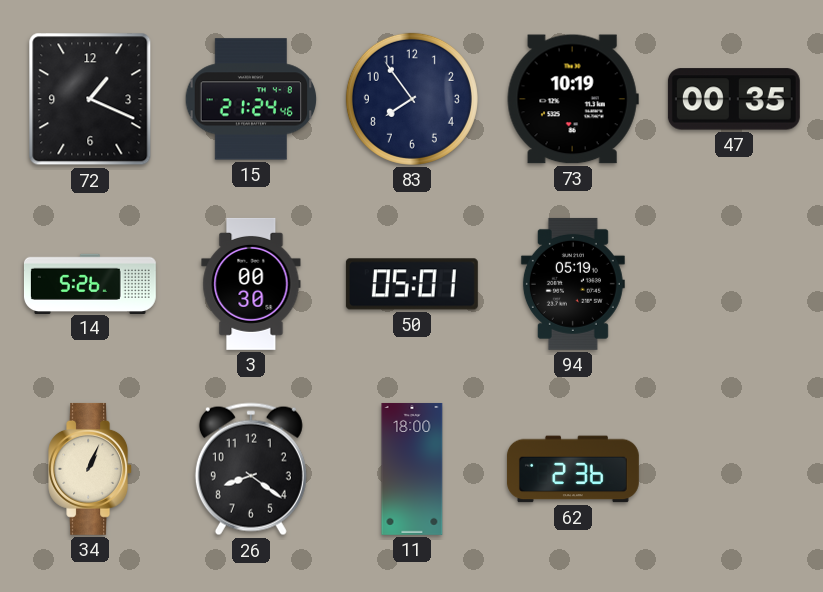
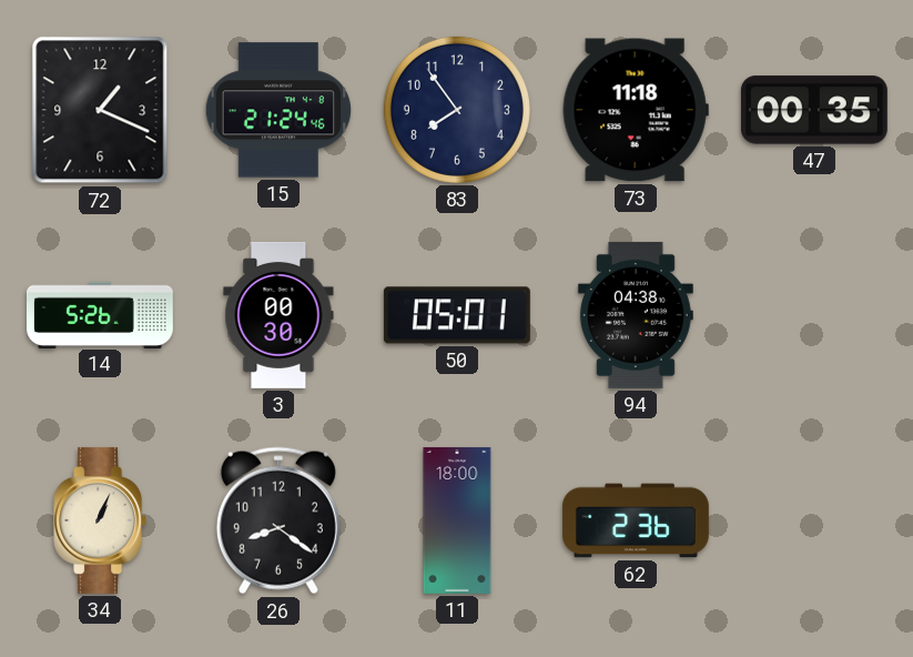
73: 10:19 -> 11:18
94: 05:19 -> 04:38
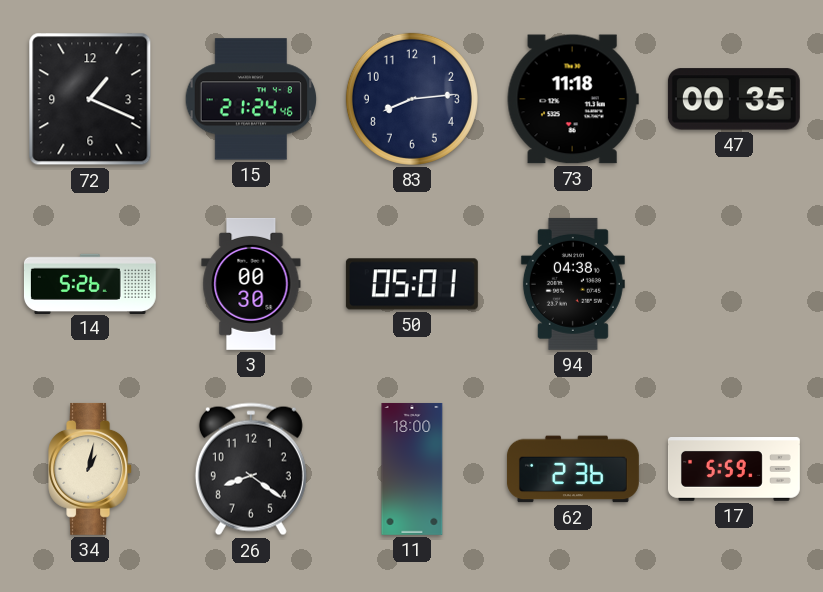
83: 7:54 -> 8:14
34: 1:04 -> 1:02
17: none -> 5:59
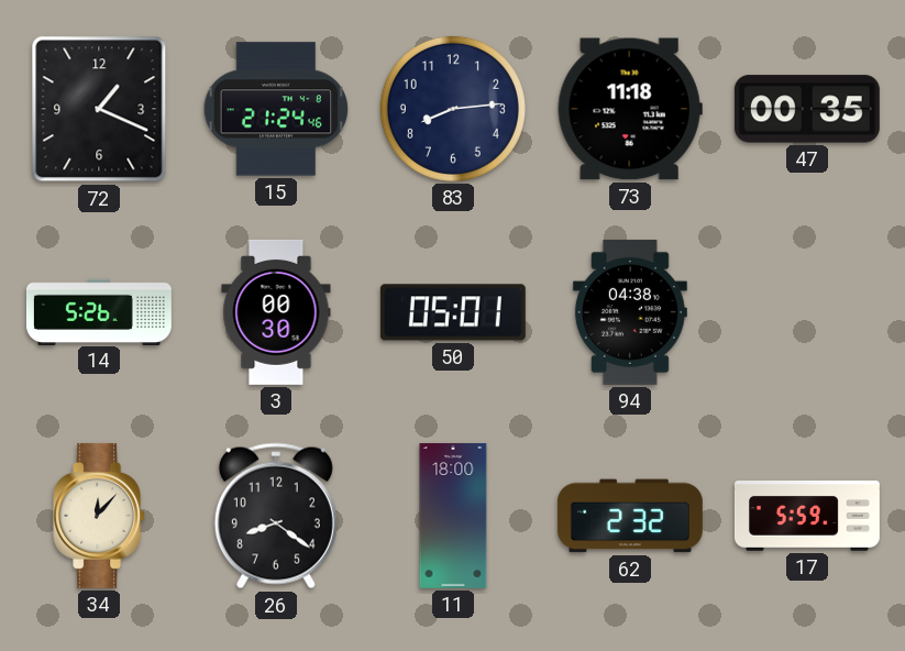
34: 1:02 -> 12:07
62: 2:36 -> 2:32
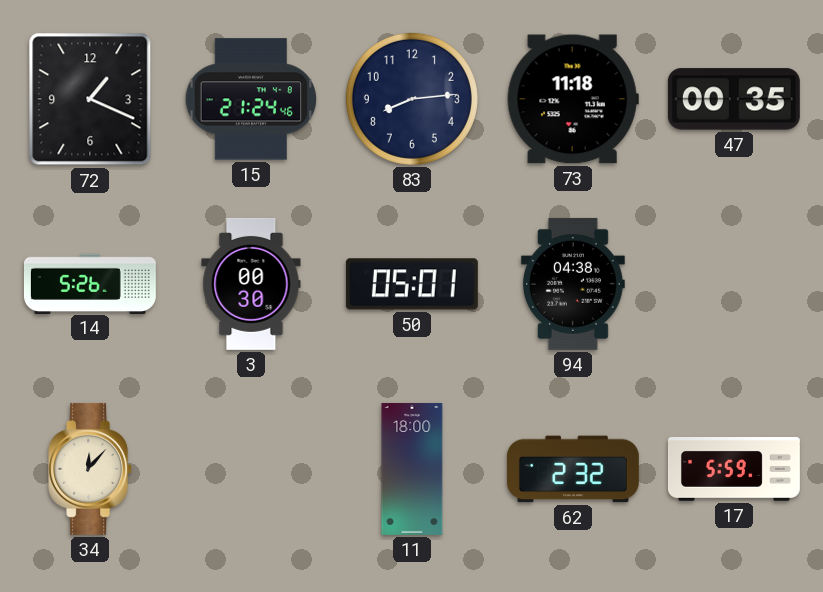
26: 8:21 -> none
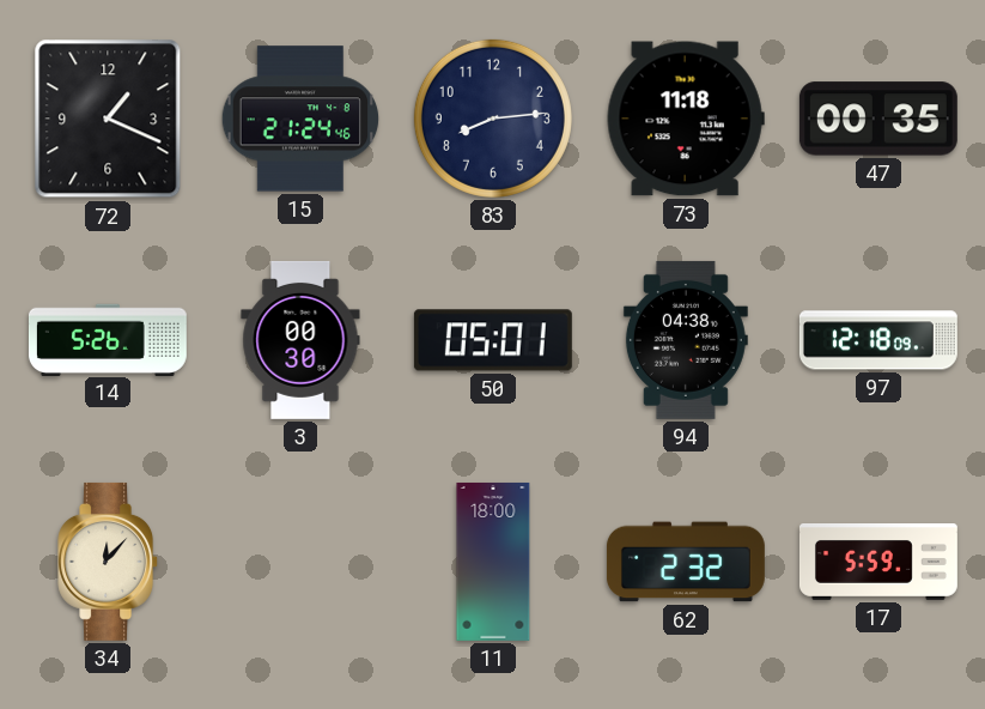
97: none -> 12:18
